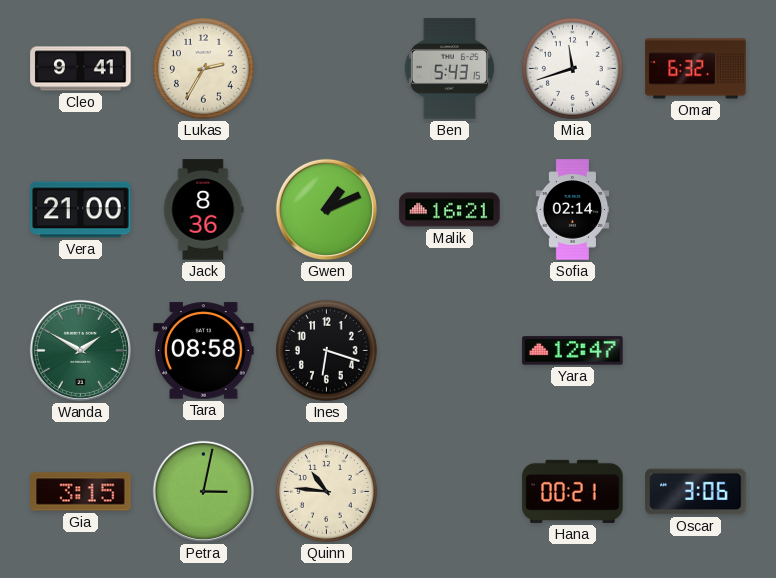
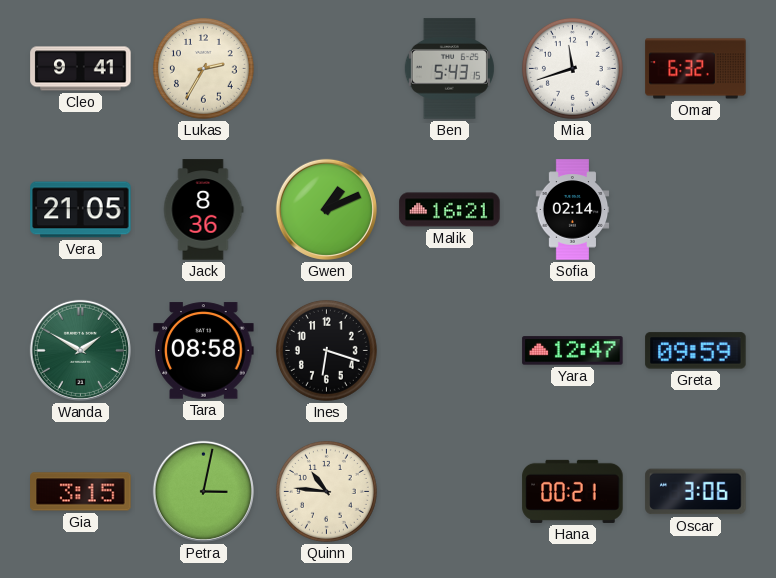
Vera: 21:00 -> 21:05
Greta: none -> 09:59
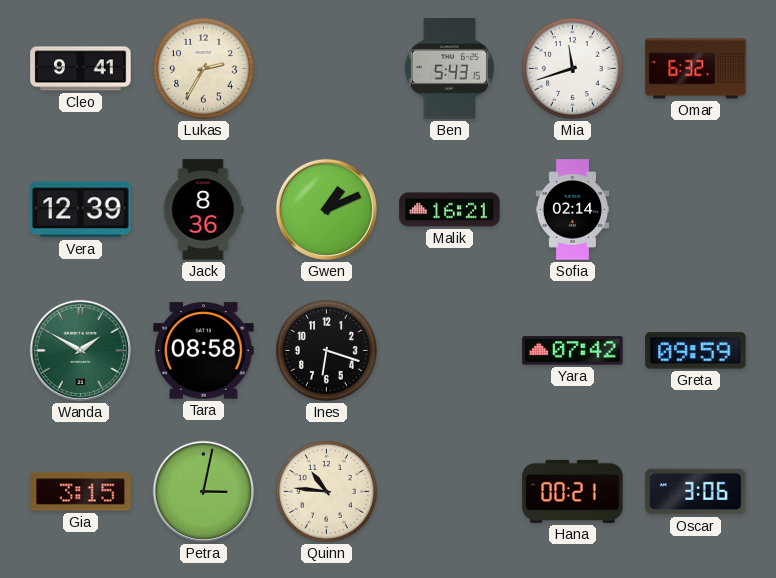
Vera: 21:05 -> 12:39
Yara: 12:47 -> 07:42
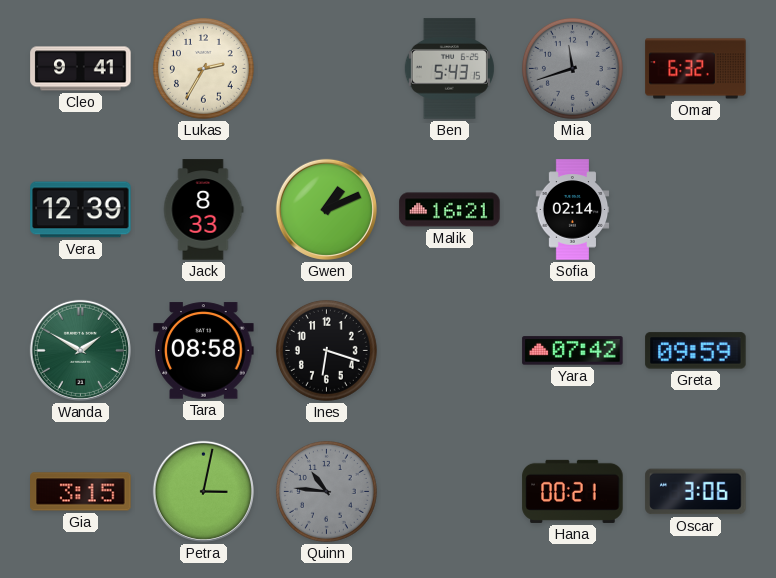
Mia dial: white -> grey
Jack: 8:36 -> 8:33
Quinn dial: cream -> grey
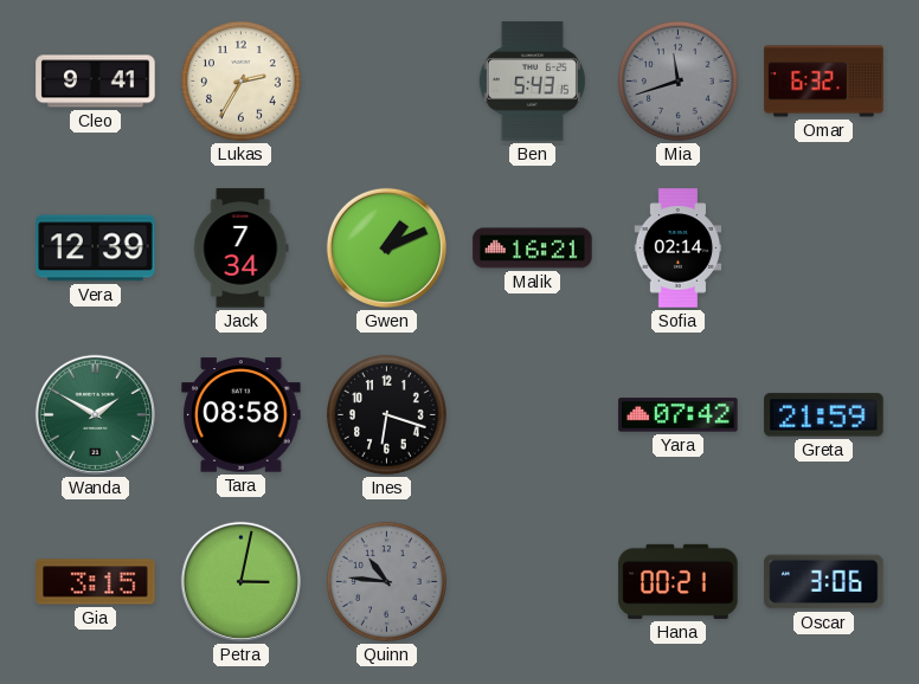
Jack: 8:33 -> 7:34
Greta: 09:59 -> 21:59
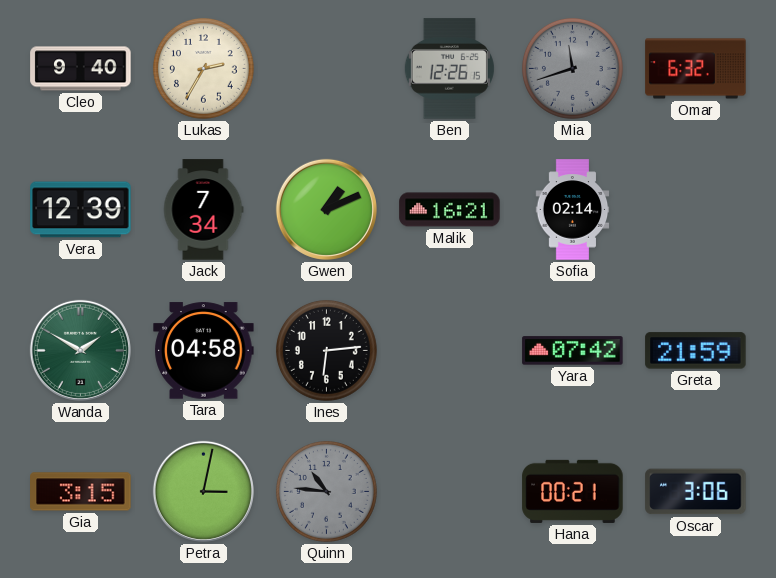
Cleo: 9:41 -> 9:40
Ben: 5:43 -> 12:26
Tara: 08:58 -> 04:58
Ines: 6:18 -> 6:14
